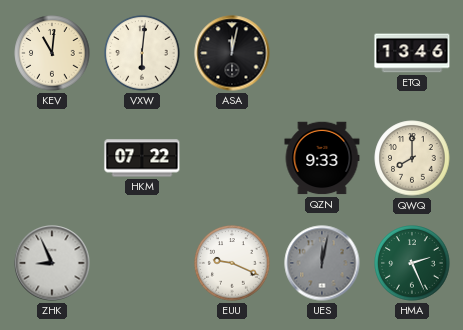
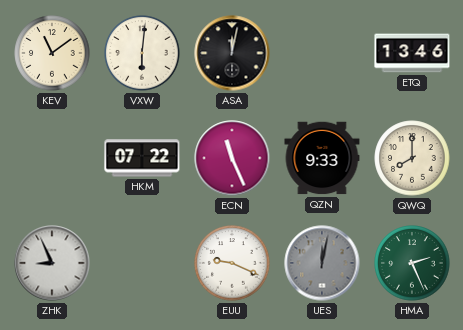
KEV: 11:01 -> 11:09
ECN: none -> 11:26
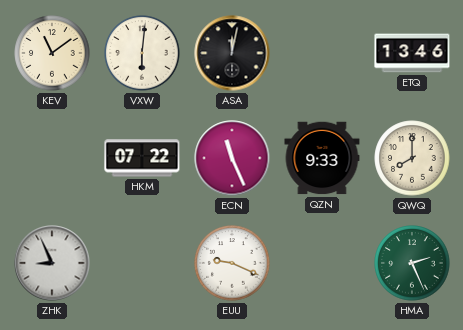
UES: 12:02 -> none
